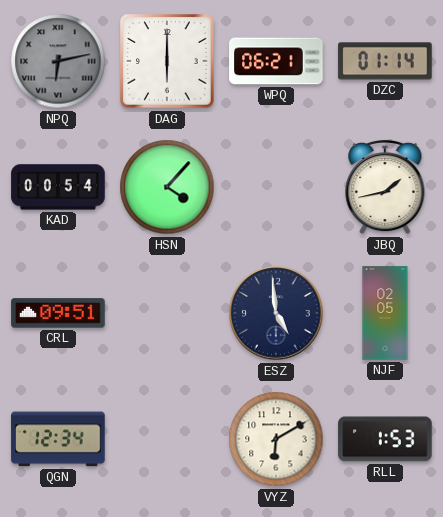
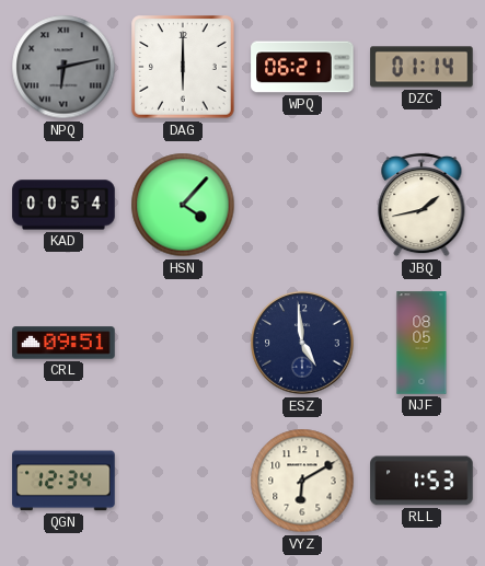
NJF: 02:05 -> 08:05
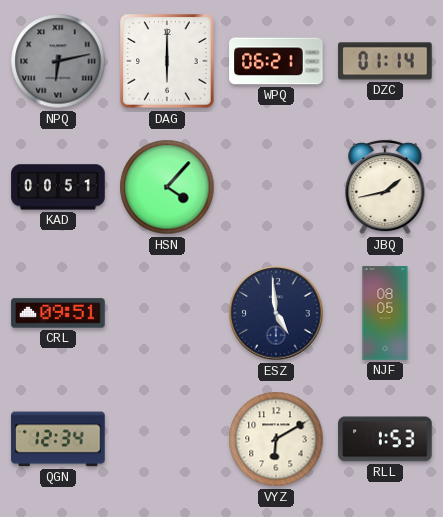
KAD: 00:54 -> 00:51
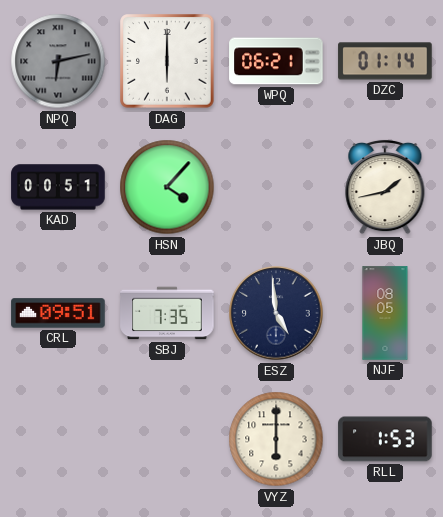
SBJ: none -> 7:35
QGN: 12:34 -> none
VYZ: 6:10 -> 6:00
